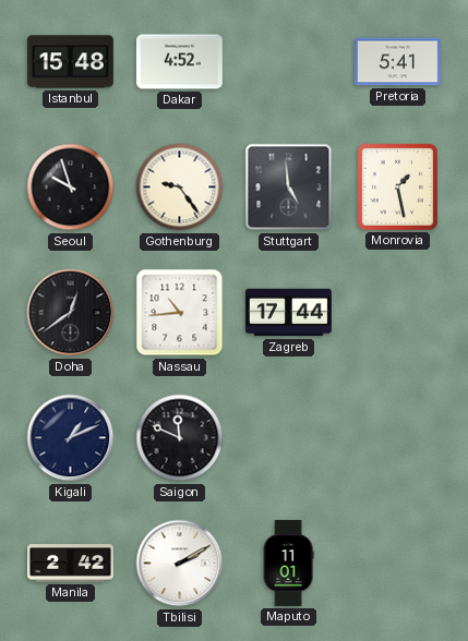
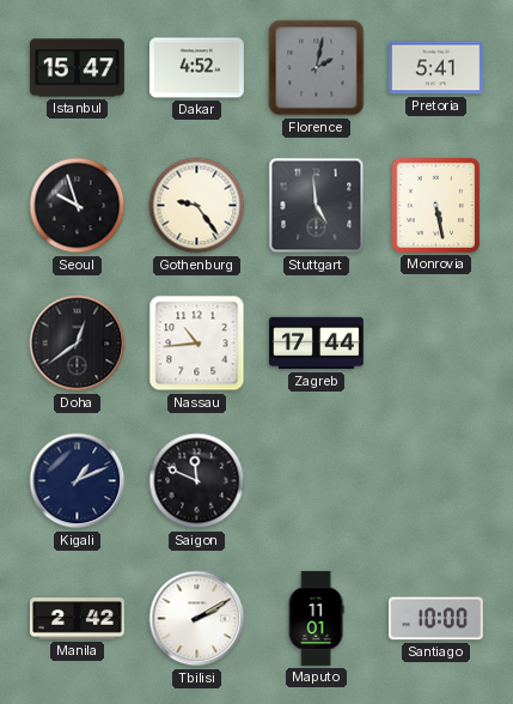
Istanbul: 15:48 -> 15:47
Florence: none -> 2:02
Monrovia: 1:28 -> 5:28
Santiago: none -> 10:00
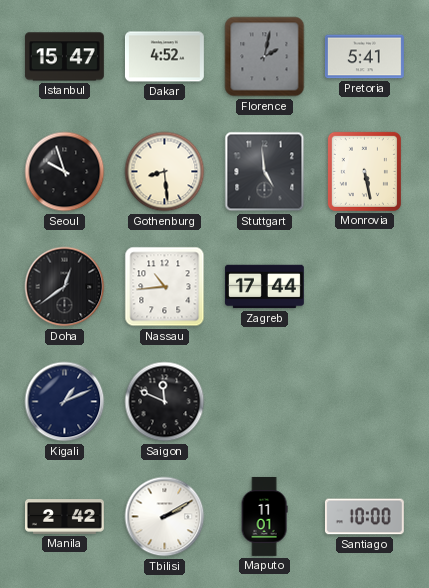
Gothenburg: 9:24 -> 8:29
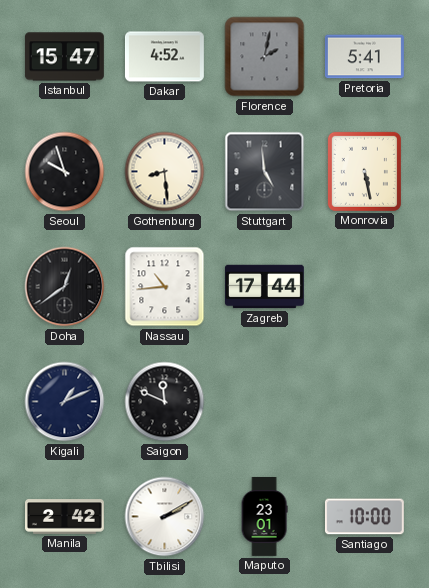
Maputo: 11:01 -> 23:01
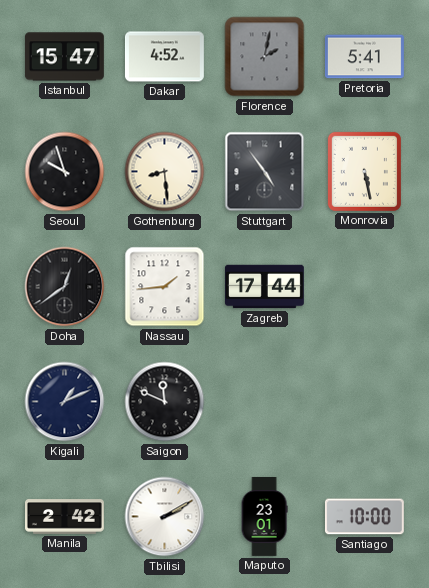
Stuttgart: 4:59 -> 4:54
Nassau: 10:44 -> 1:44
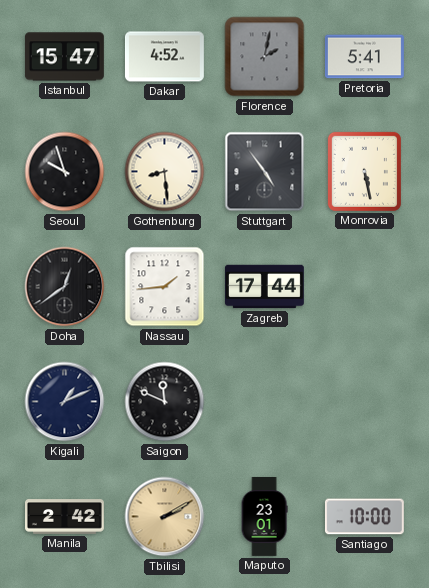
Tbilisi dial: white -> champagne
